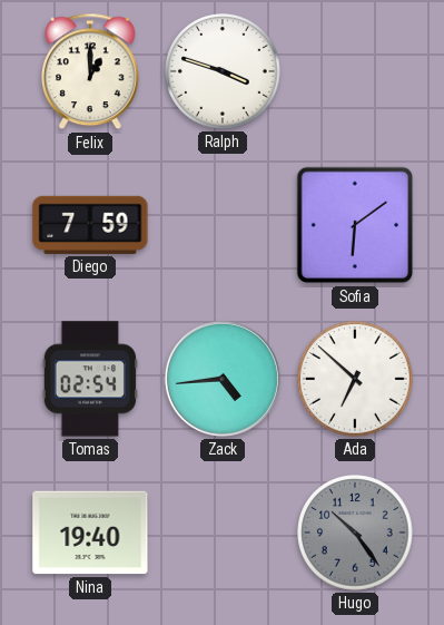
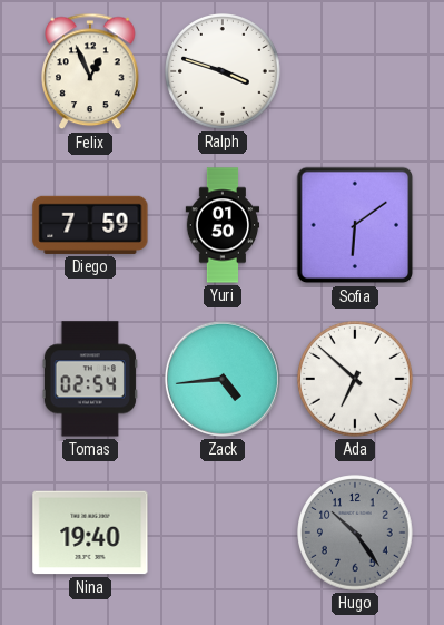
Felix: 1:00 -> 12:56
Yuri: none -> 01:50
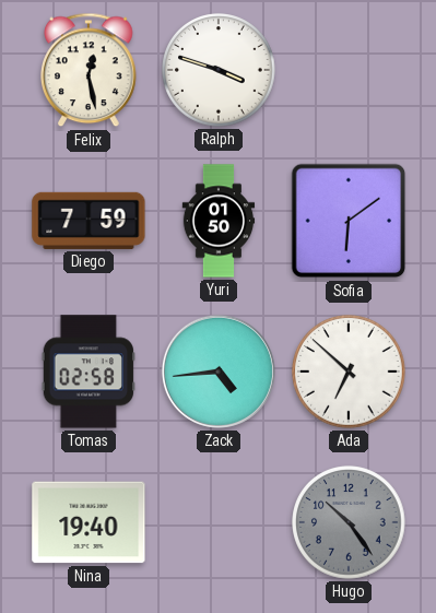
Felix: 12:56 -> 12:28
Tomas: 02:54 -> 02:58
